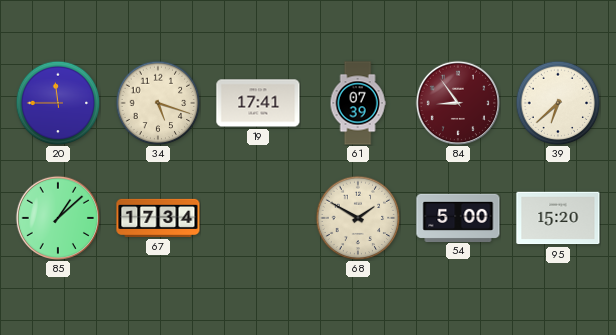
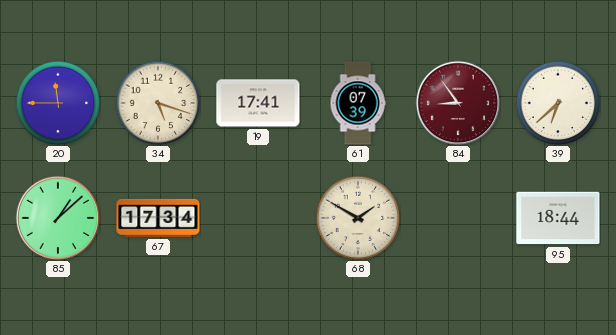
54: 5:00 -> none
95: 15:20 -> 18:44
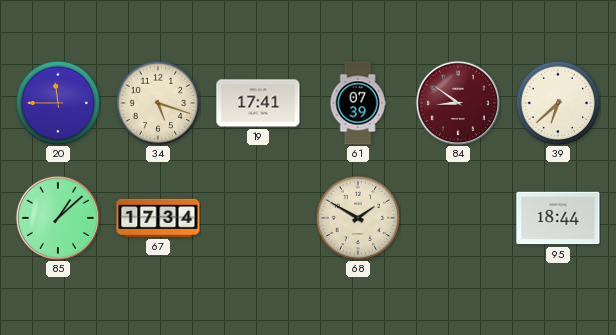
84: 8:54 -> 8:51
